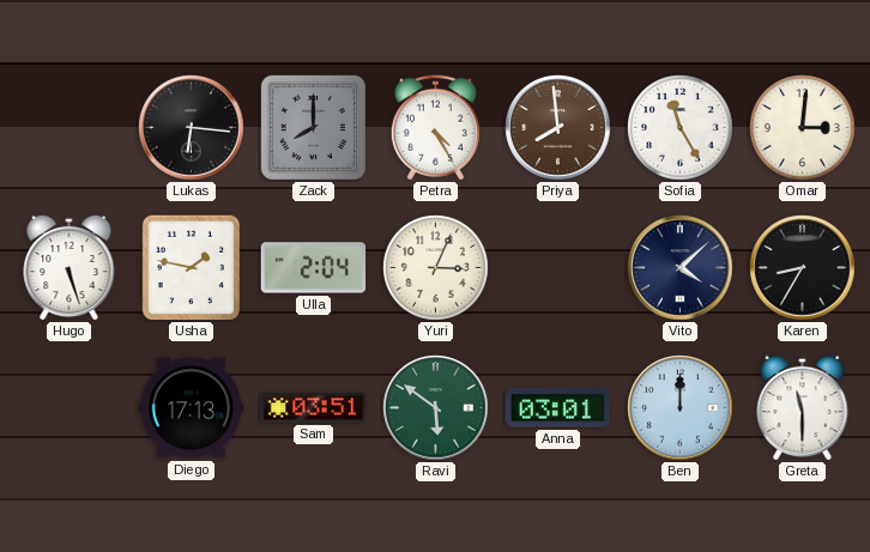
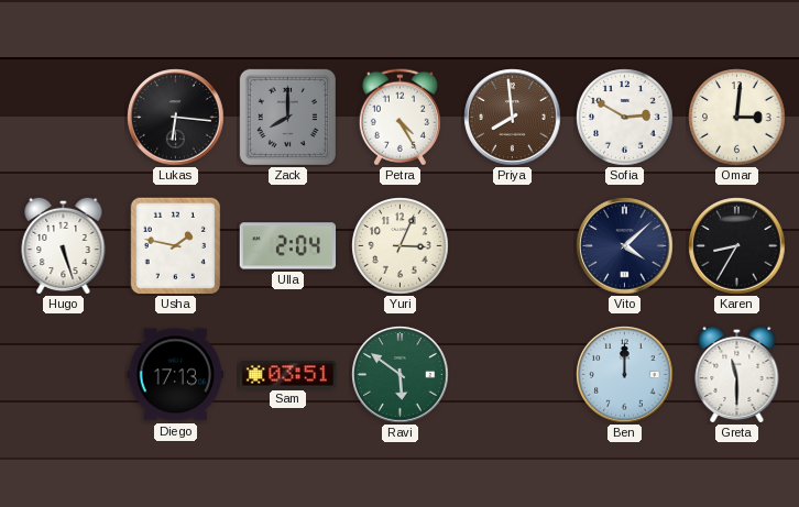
Sofia: 11:25 -> 2:50
Anna: 03:01 -> none
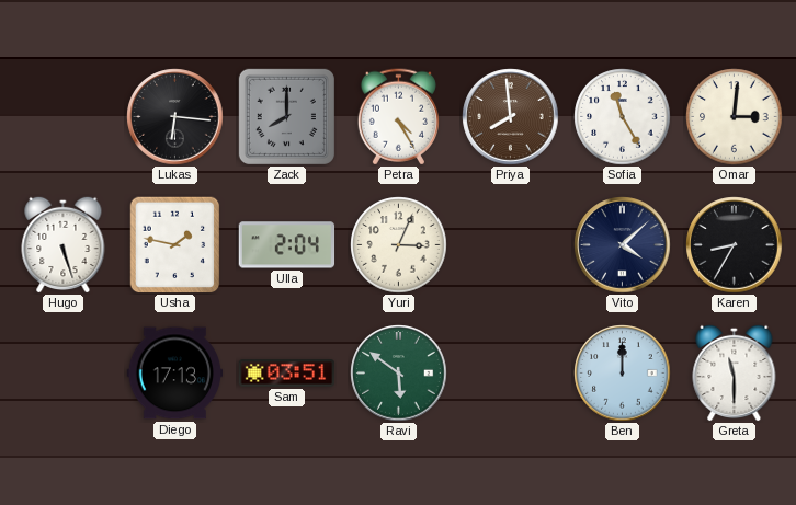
Sofia: 2:50 -> 11:25
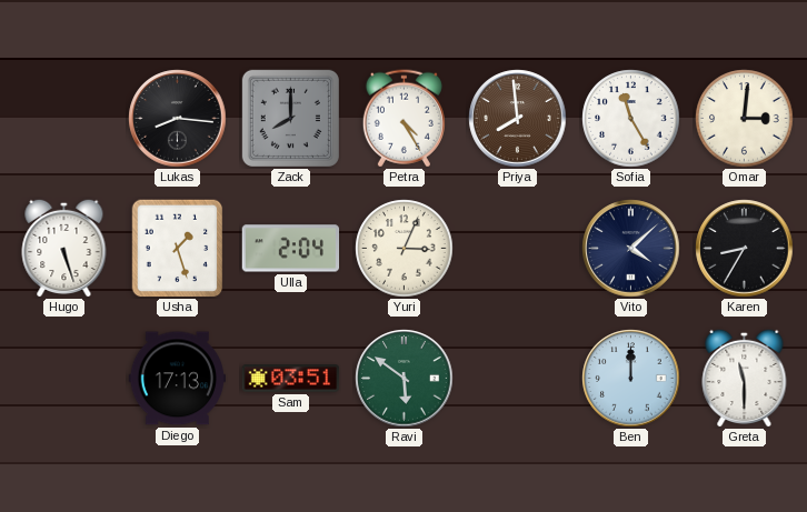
Lukas: 6:16 -> 8:16
Usha: 1:47 -> 1:27
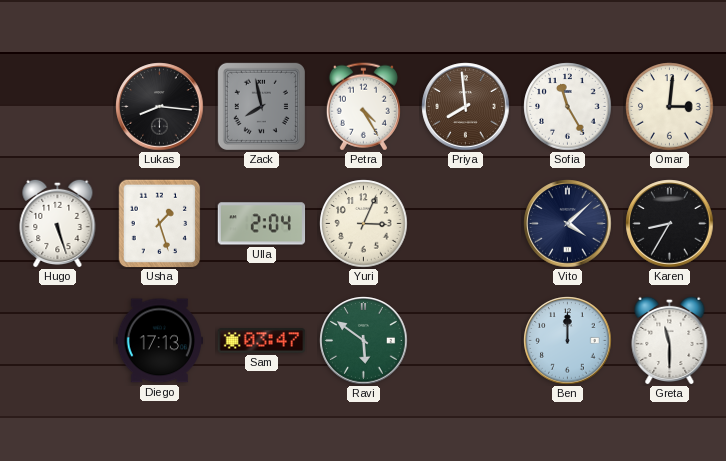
Zack: 8:00 -> 7:58
Sam: 03:51 -> 03:47
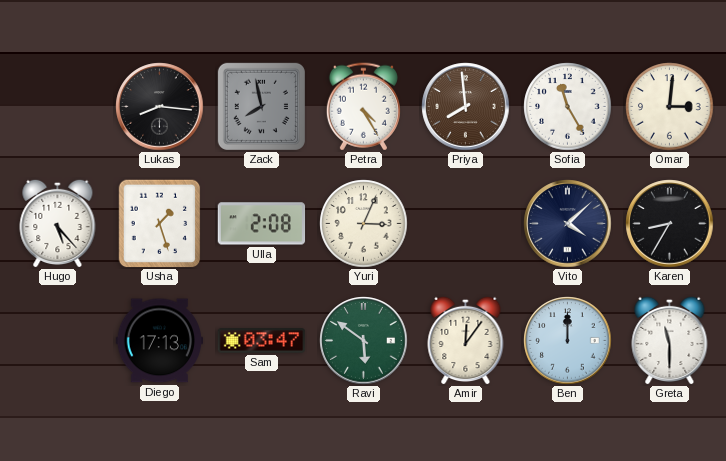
Hugo: 5:27 -> 5:23
Ulla: 2:04 -> 2:08
Amir: none -> 12:06
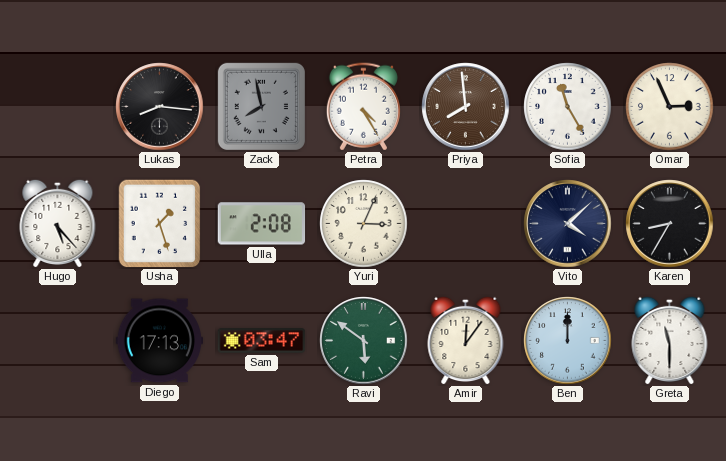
Omar: 3:01 -> 2:56
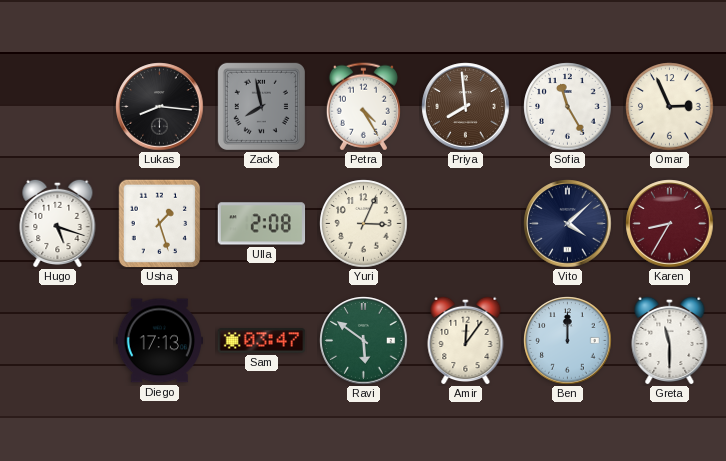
Hugo: 5:23 -> 5:18
Karen dial: black -> burgundy
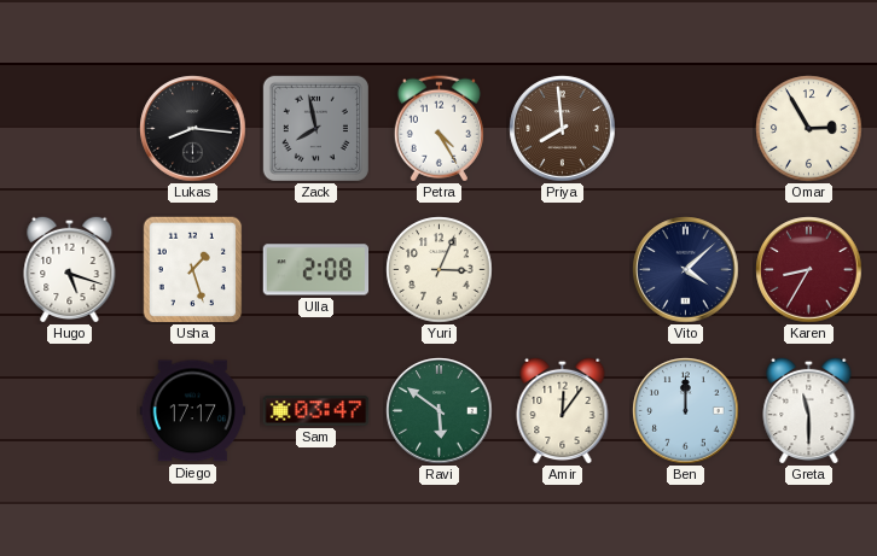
Sofia: 11:25 -> none
Omar: 2:56 -> 2:55
Diego: 17:13 -> 17:17
